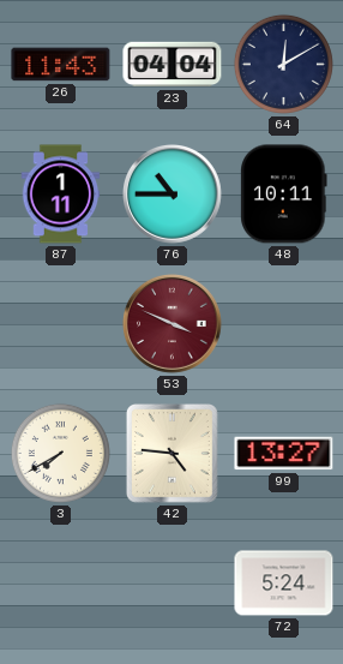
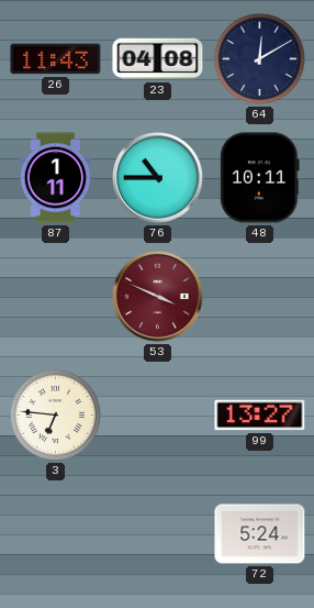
23: 04:04 -> 04:08
3: 7:40 -> 6:46
42: 4:46 -> none
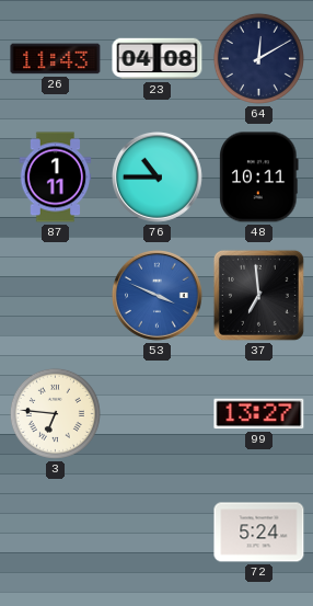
53 dial: burgundy -> blue
37: none -> 6:59
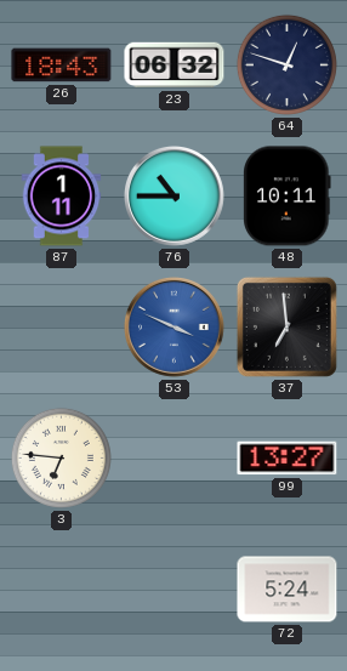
26: 11:43 -> 18:43
23: 04:08 -> 06:32
64: 12:10 -> 12:48
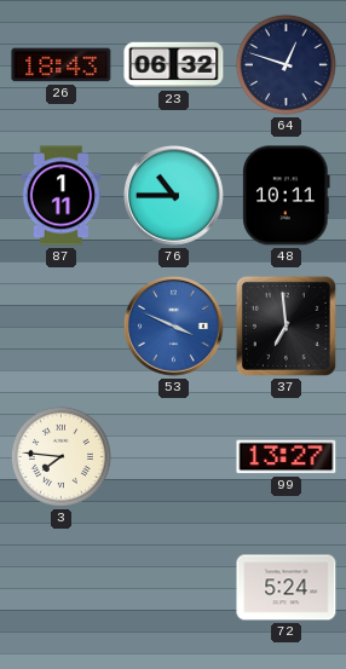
3: 6:46 -> 7:46
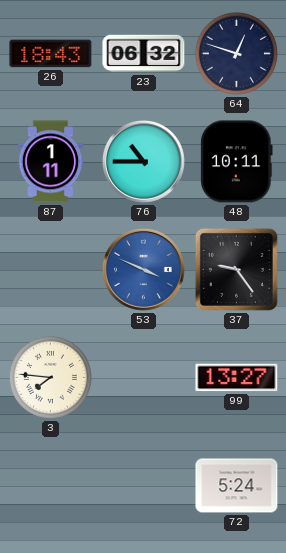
37: 6:59 -> 9:24
